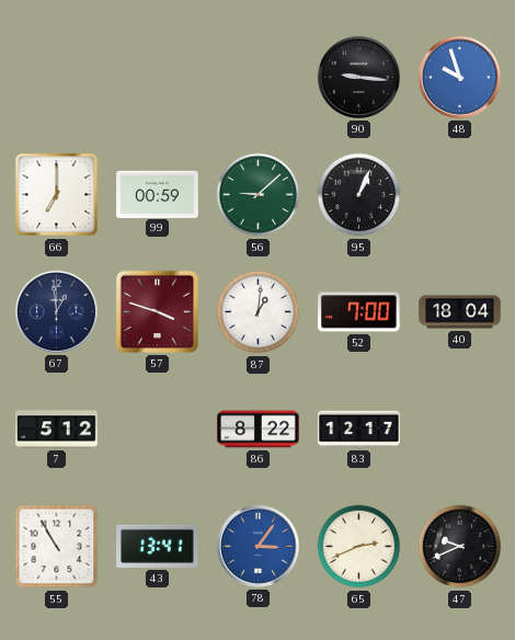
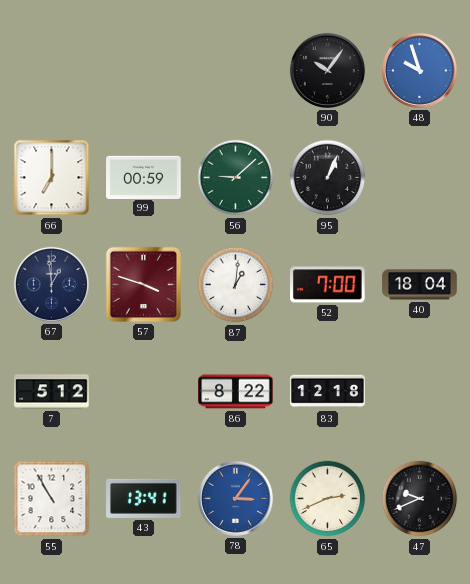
90: 9:16 -> 10:06
83: 12:17 -> 12:18
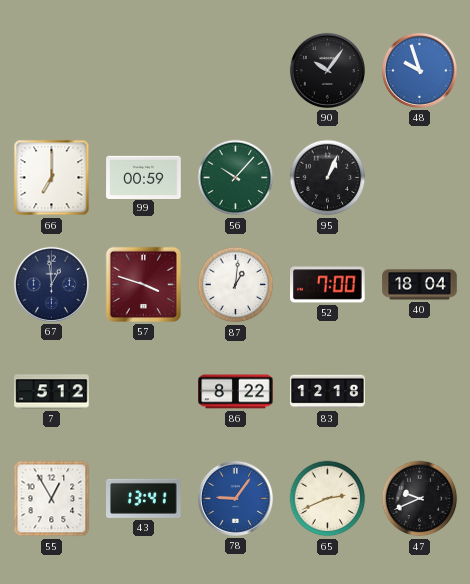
56: 9:08 -> 10:07
55: 10:55 -> 12:55
78: 3:06 -> 9:06
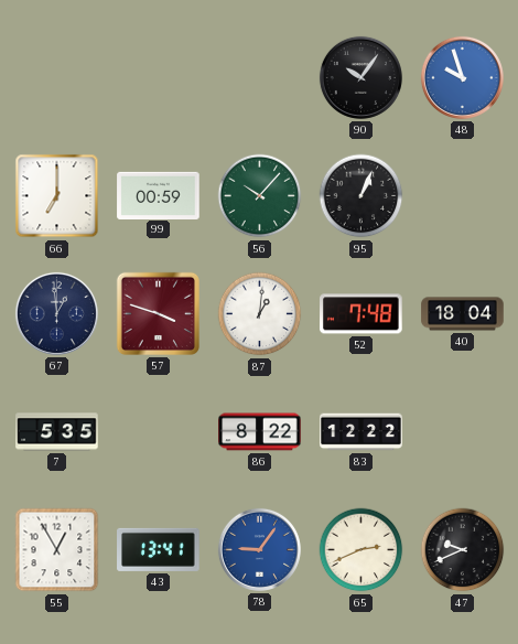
52: 7:00 -> 7:48
7: 5:12 -> 5:35
83: 12:18 -> 12:22
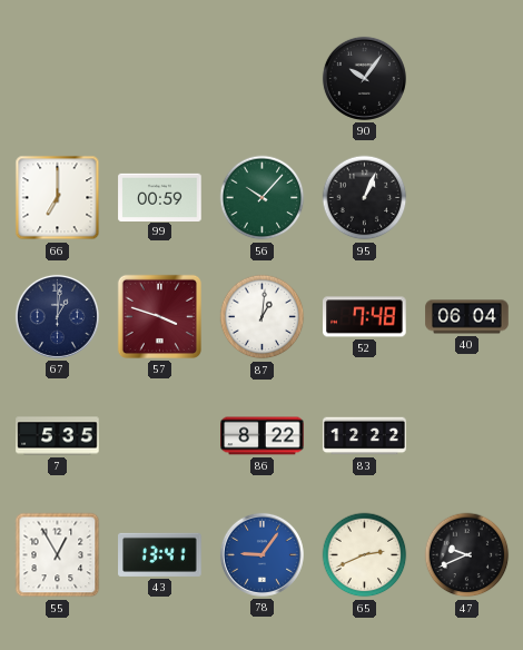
48: 9:57 -> none
67: 12:59 -> 1:01
40: 18:04 -> 06:04
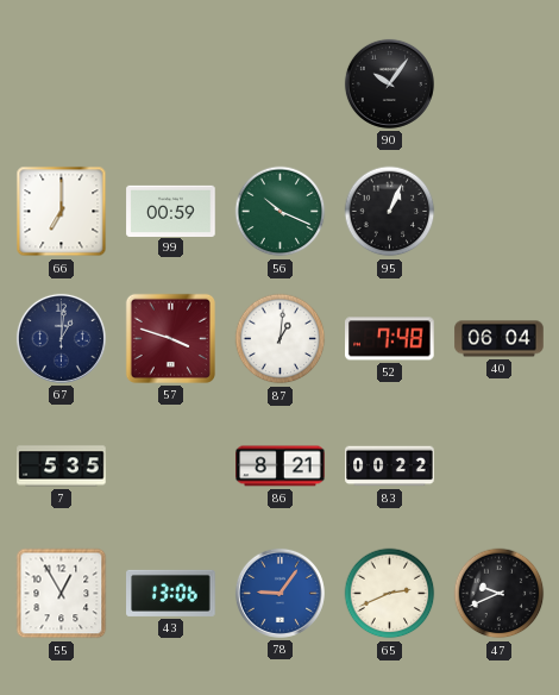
56: 10:07 -> 10:19
86: 8:22 -> 8:21
83: 12:22 -> 00:22
43: 13:41 -> 13:06
